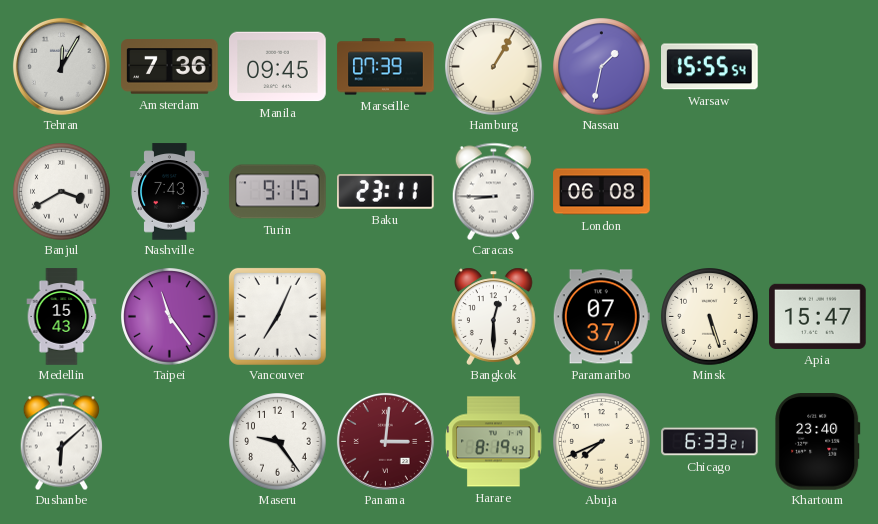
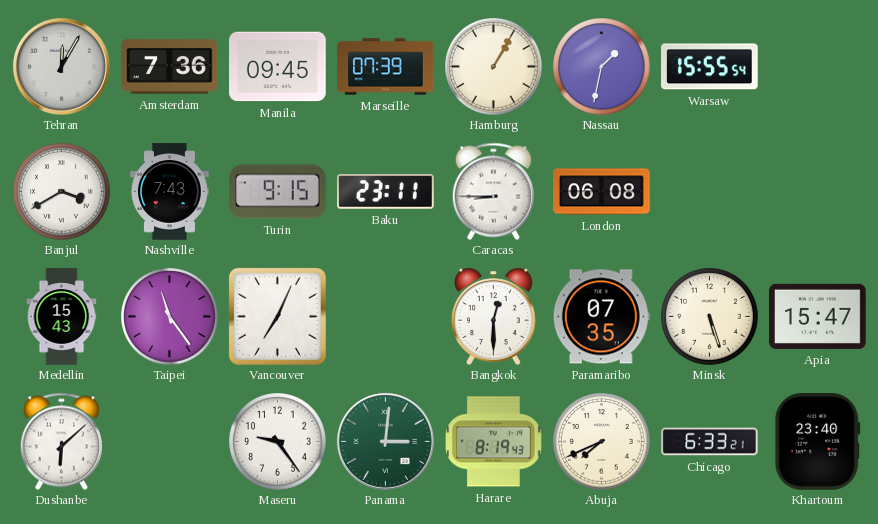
Paramaribo: 07:37 -> 07:35
Panama dial: burgundy -> green
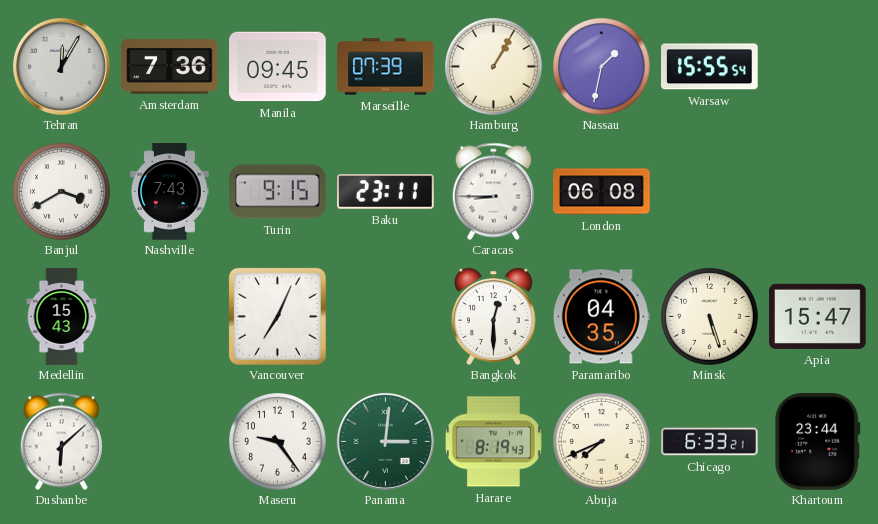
Taipei: 11:24 -> none
Paramaribo: 07:35 -> 04:35
Khartoum: 23:40 -> 23:44
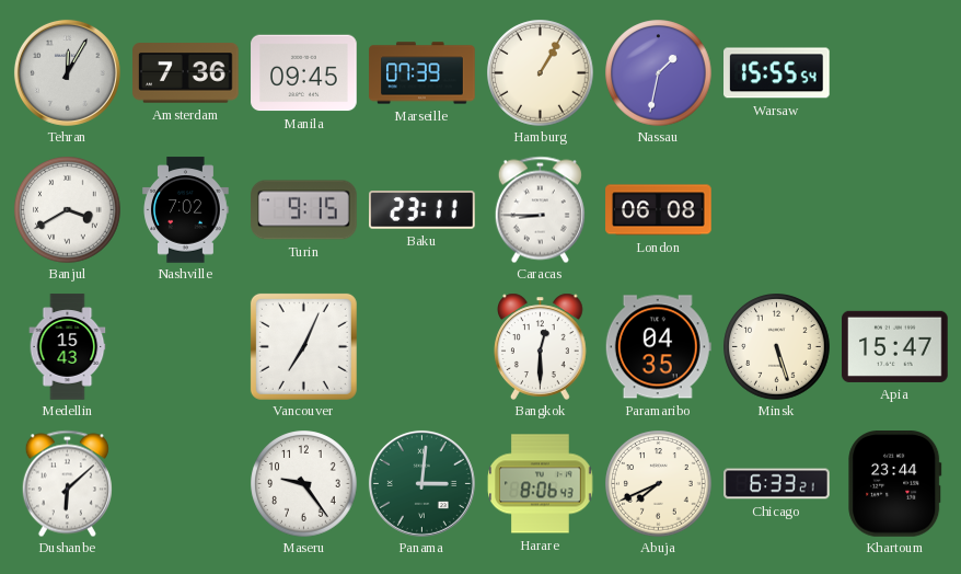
Nashville: 7:43 -> 7:02
Harare: 8:19 -> 8:06
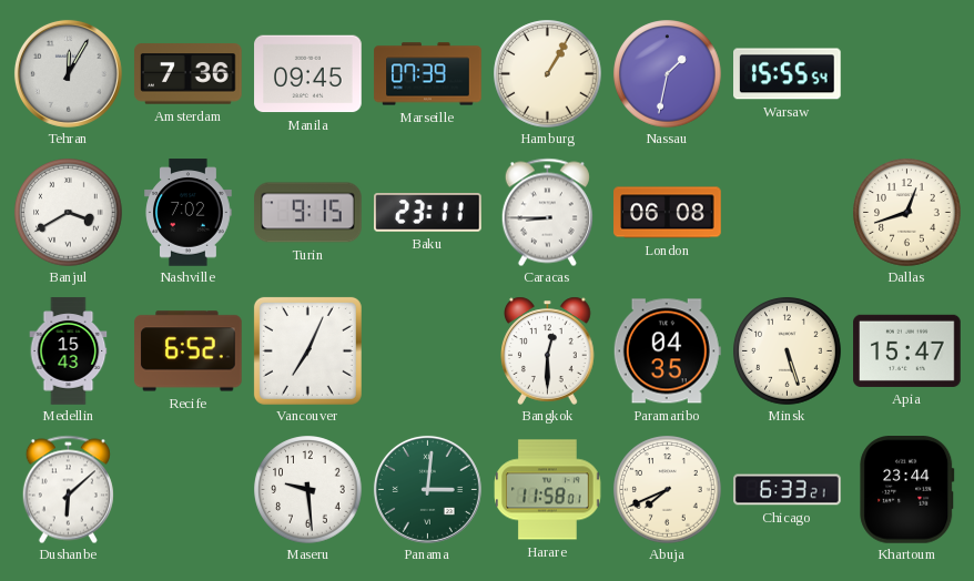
Dallas: none -> 12:42
Recife: none -> 6:52
Maseru: 9:24 -> 9:29
Harare: 8:06 -> 11:58
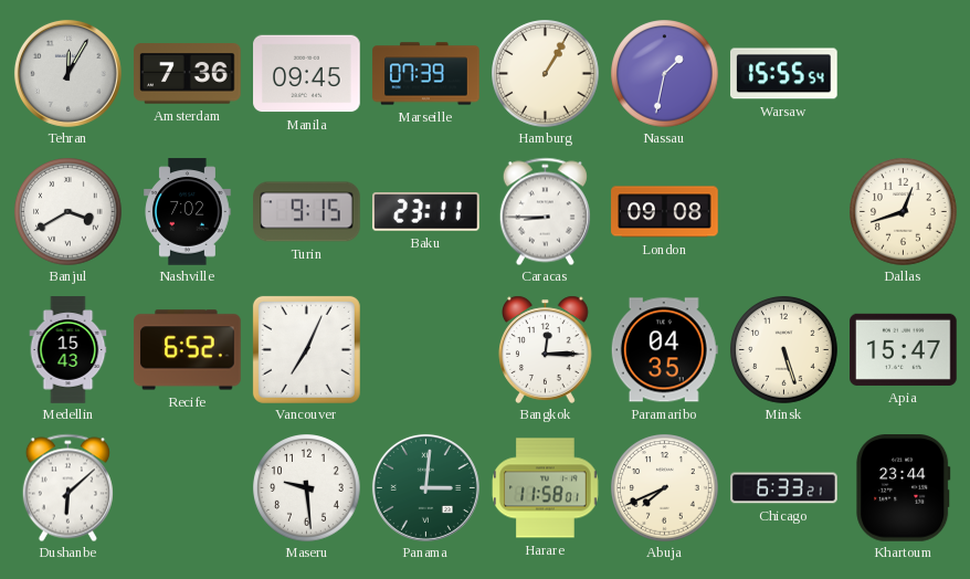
London: 06:08 -> 09:08
Bangkok: 12:30 -> 12:15
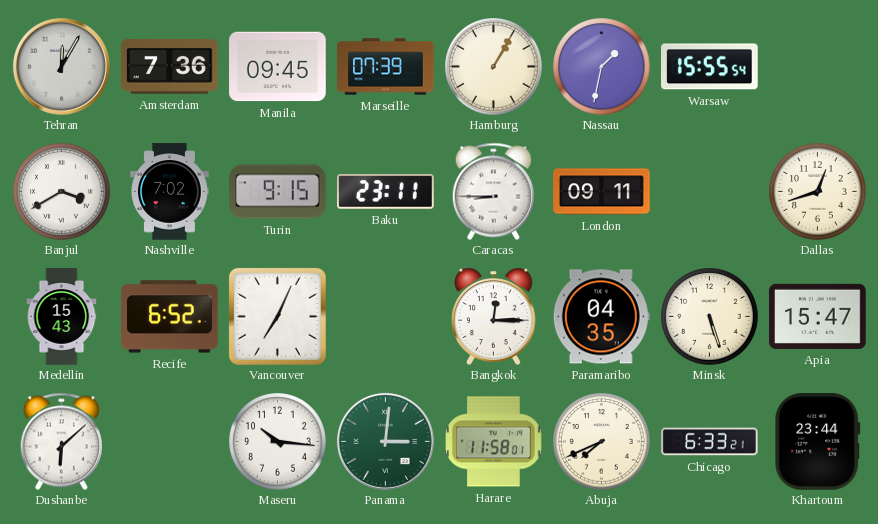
London: 09:08 -> 09:11
Maseru: 9:29 -> 10:16
